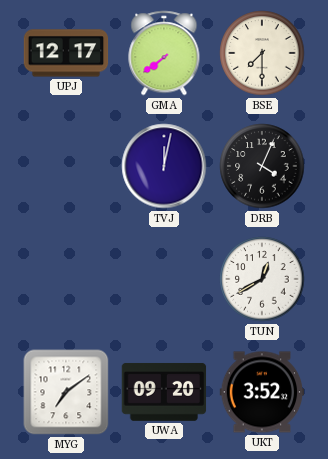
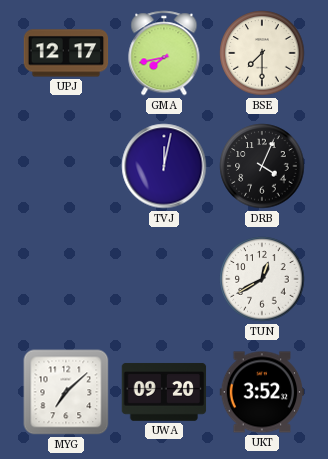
GMA: 7:39 -> 7:43
MYG: 7:09 -> 7:08
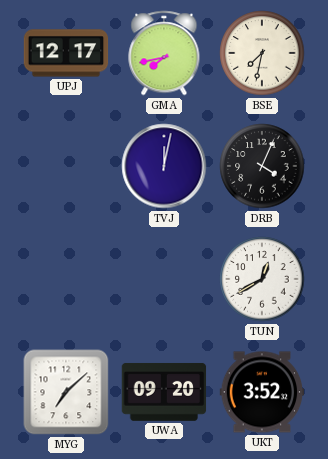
BSE: 7:30 -> 7:32
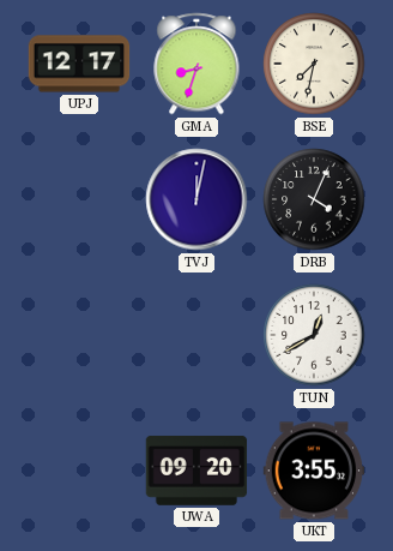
GMA: 7:43 -> 8:33
MYG: 7:08 -> none
UKT: 3:52 -> 3:55
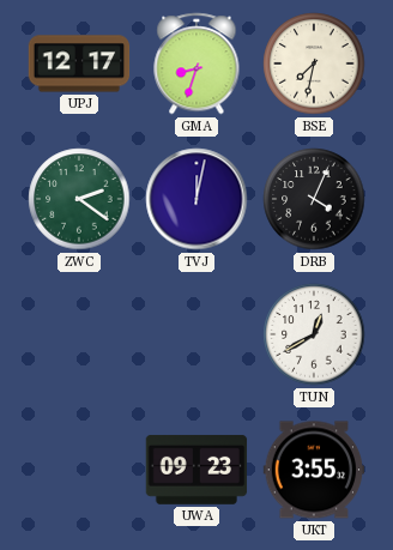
ZWC: none -> 2:21
UWA: 09:20 -> 09:23
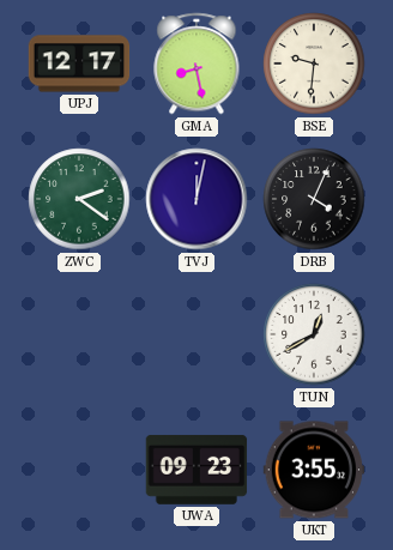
GMA: 8:33 -> 8:28
BSE: 7:32 -> 9:31
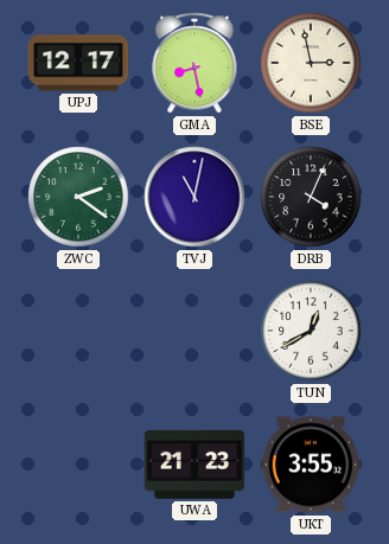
BSE: 9:31 -> 2:58
TVJ: 12:02 -> 11:02
UWA: 09:23 -> 21:23
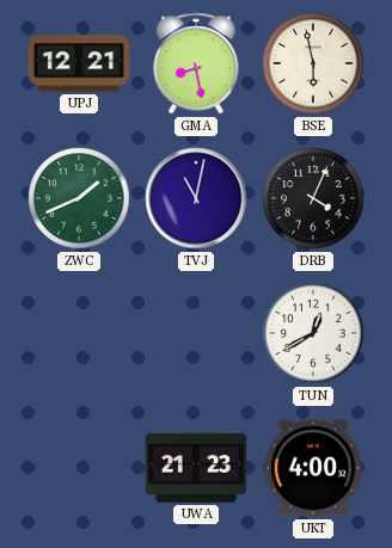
UPJ: 12:17 -> 12:21
BSE: 2:58 -> 5:58
ZWC: 2:21 -> 1:41
UKT: 3:55 -> 4:00
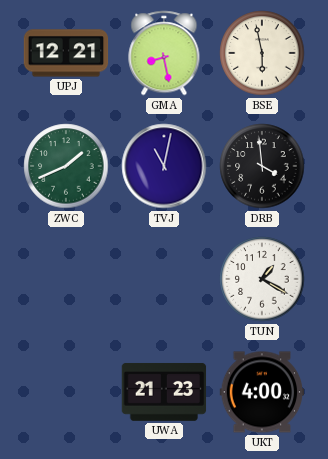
DRB: 4:04 -> 3:59
TUN: 12:40 -> 1:20
